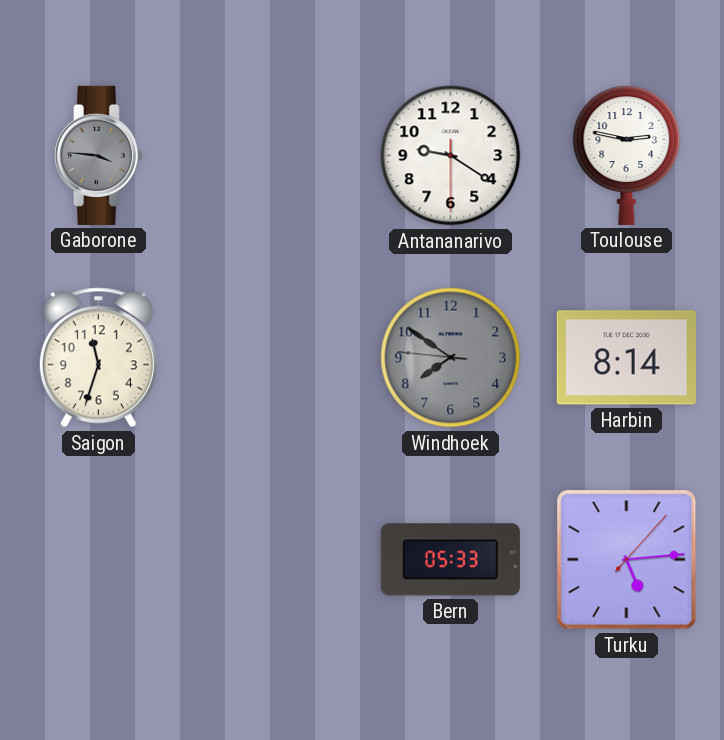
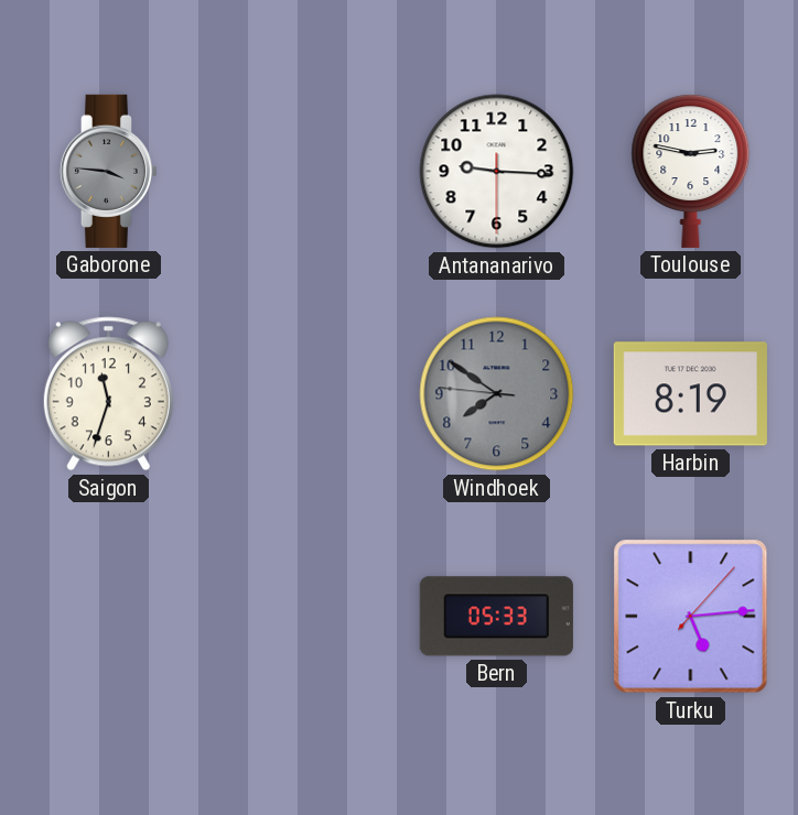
Antananarivo: 9:20 -> 9:15
Harbin: 8:14 -> 8:19
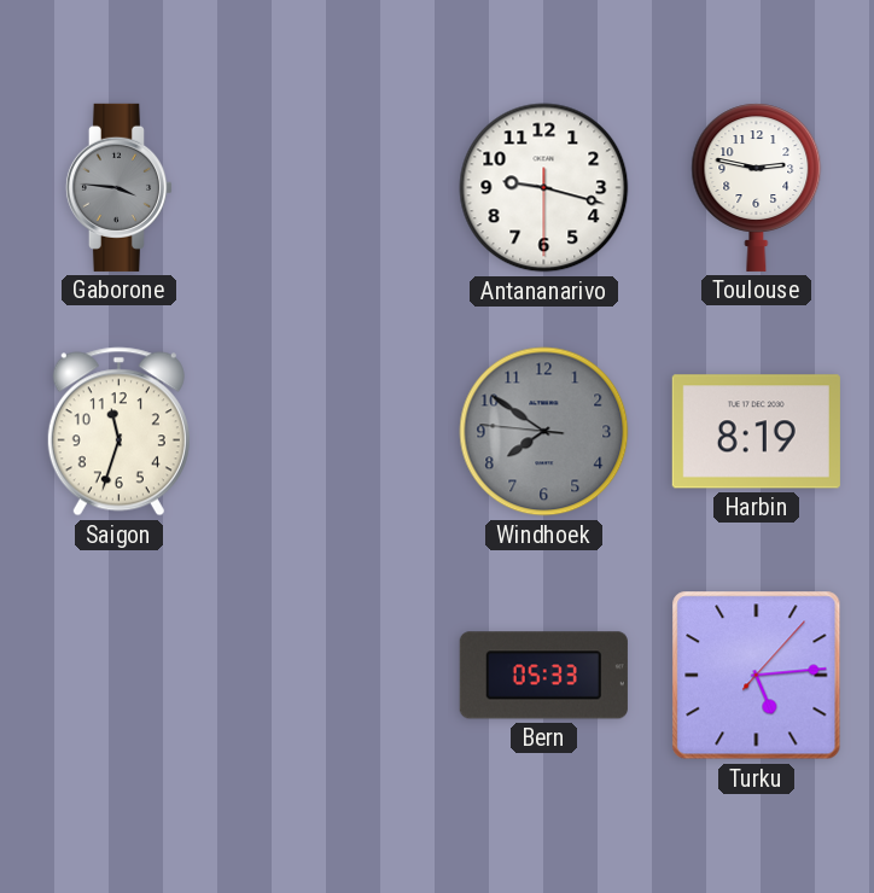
Antananarivo: 9:15 -> 9:17
